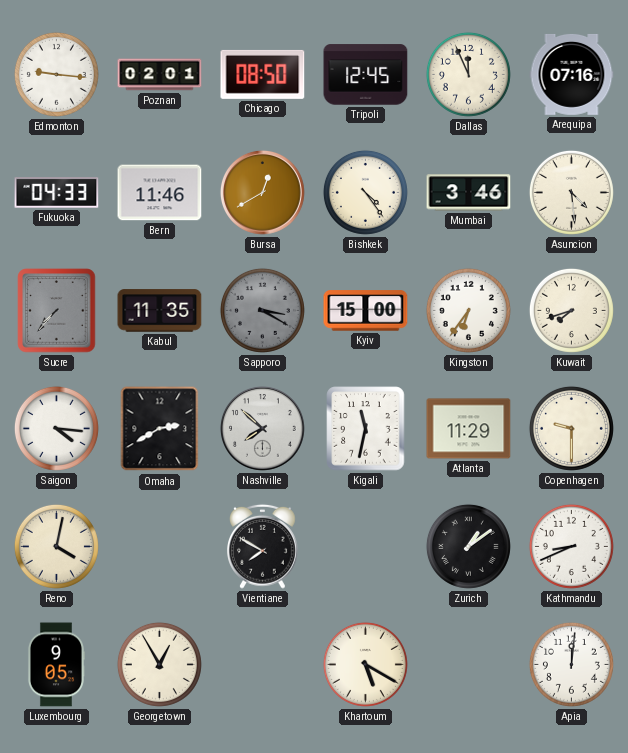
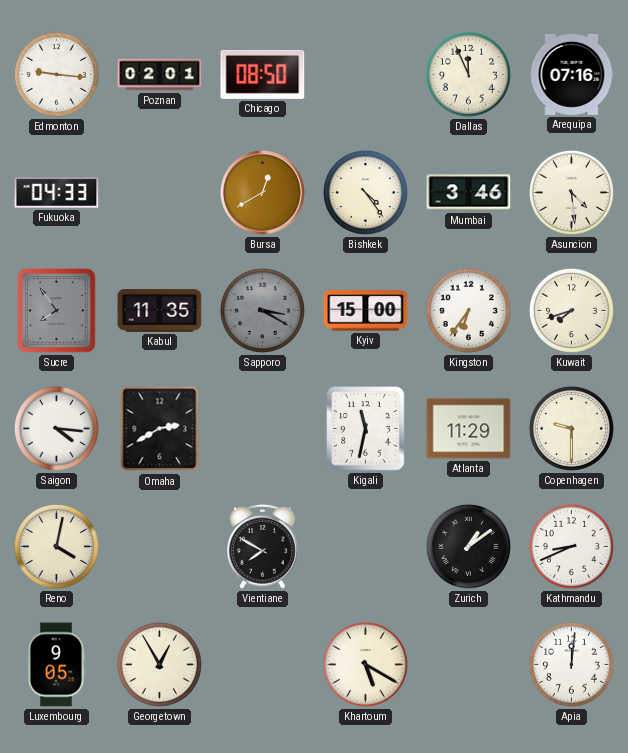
Tripoli: 12:45 -> none
Bern: 11:46 -> none
Sucre: 7:37 -> 7:54
Nashville: 7:52 -> none
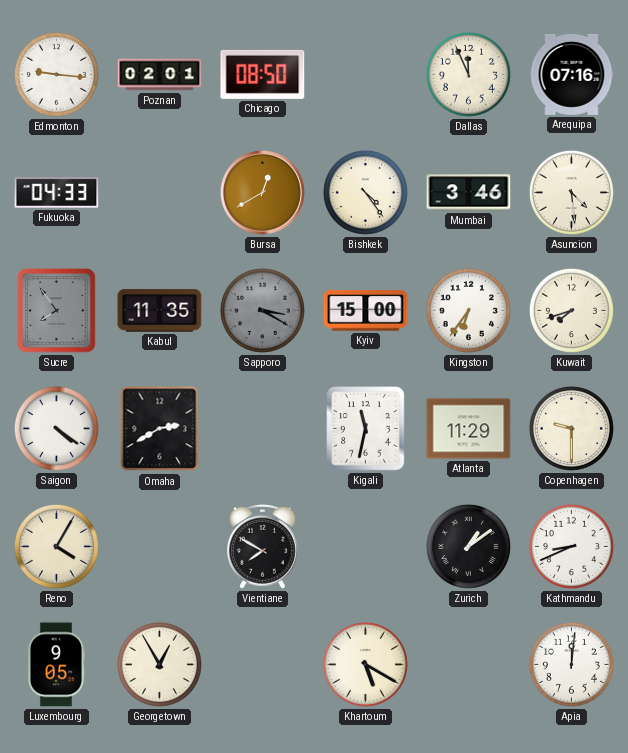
Saigon: 4:16 -> 4:21
Reno: 4:02 -> 4:05
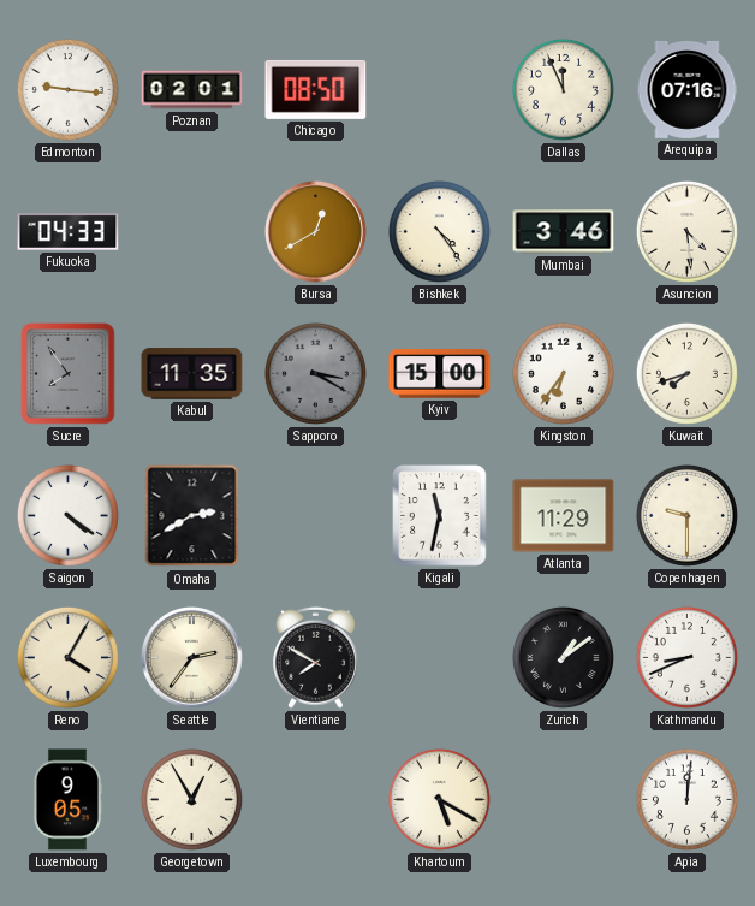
Seattle: none -> 2:36
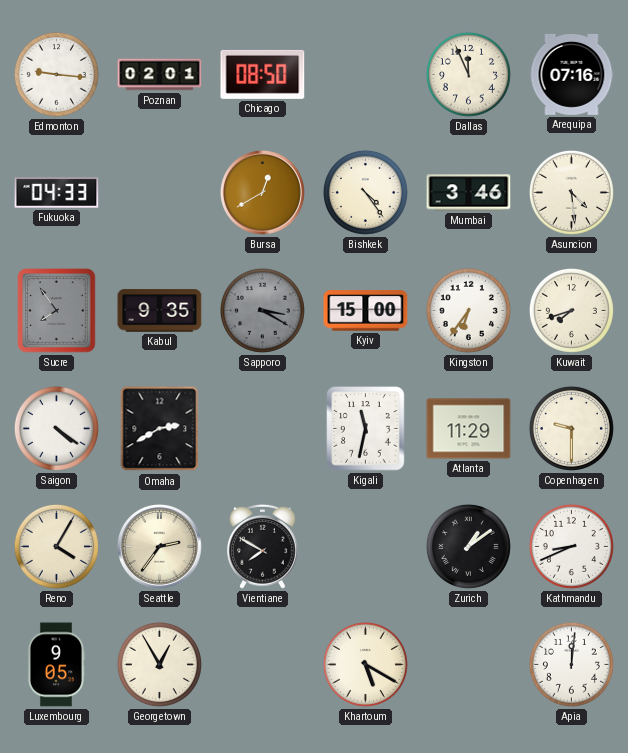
Kabul: 11:35 -> 9:35
